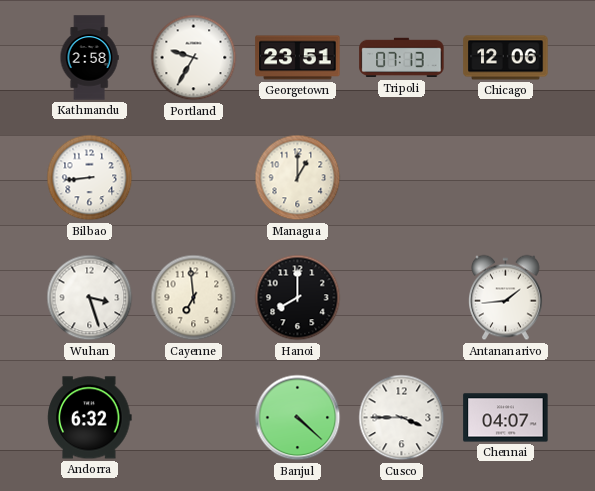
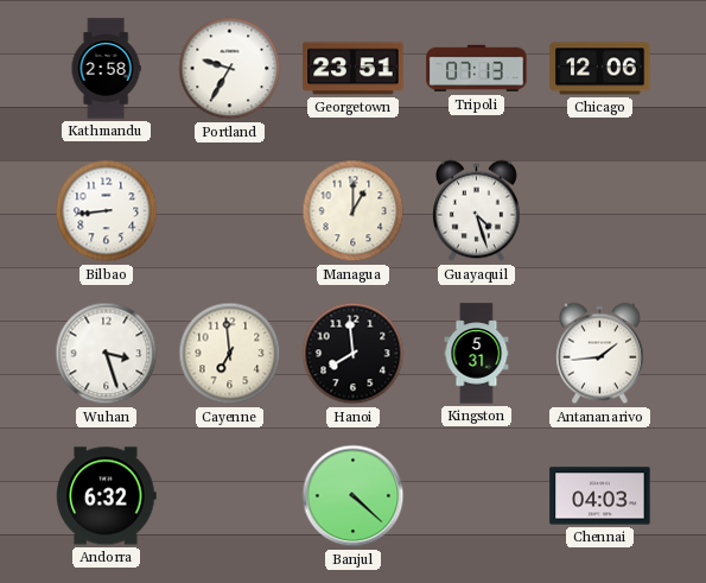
Guayaquil: none -> 4:27
Hanoi: 8:00 -> 7:59
Kingston: none -> 5:31
Cusco: 3:45 -> none
Chennai: 04:07 -> 04:03
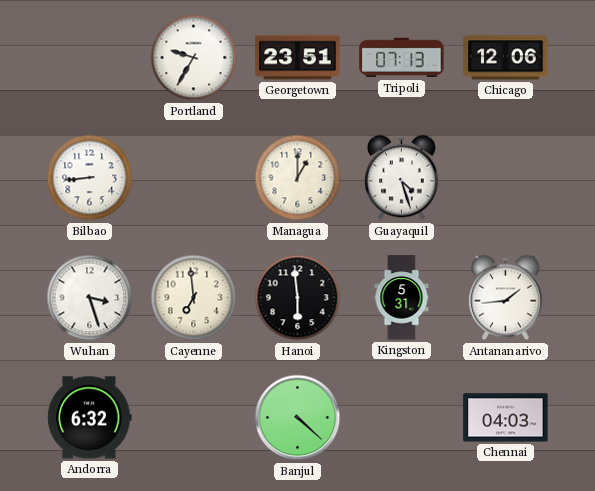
Kathmandu: 2:58 -> none
Hanoi: 7:59 -> 5:59
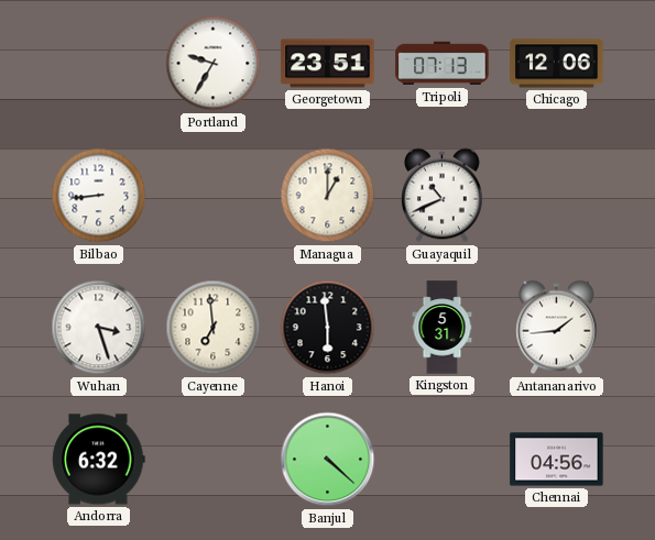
Guayaquil: 4:27 -> 10:41
Chennai: 04:03 -> 04:56
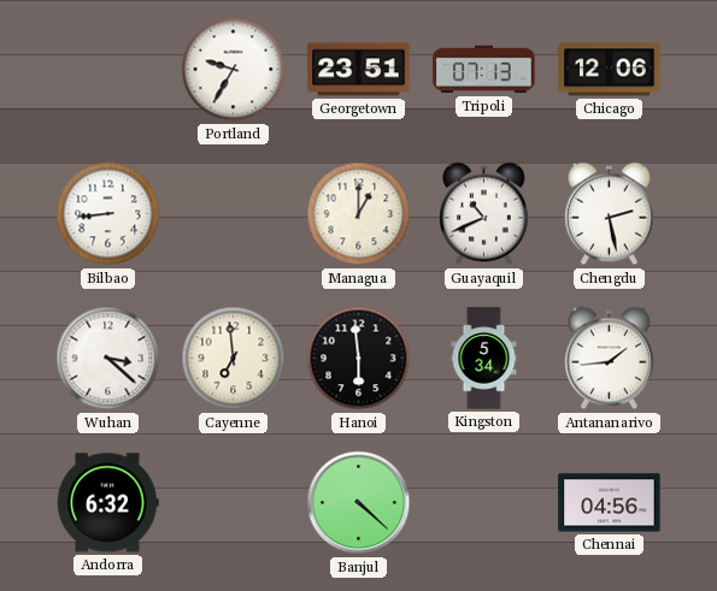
Chengdu: none -> 2:28
Wuhan: 3:27 -> 3:22
Kingston: 5:31 -> 5:34
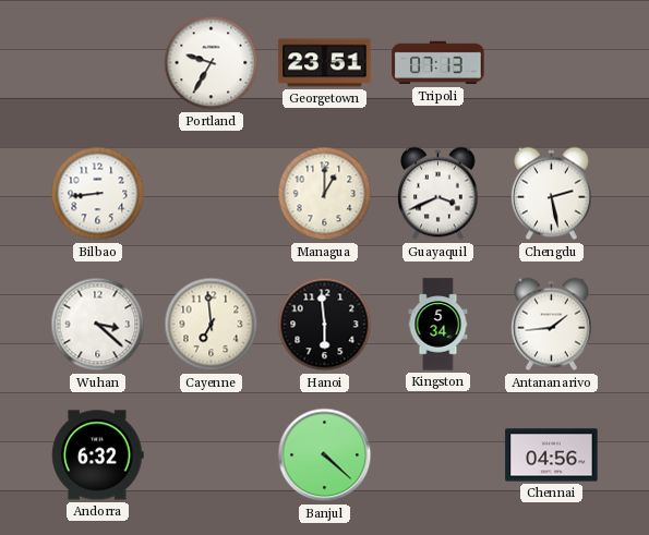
Chicago: 12:06 -> none
Guayaquil: 10:41 -> 3:41
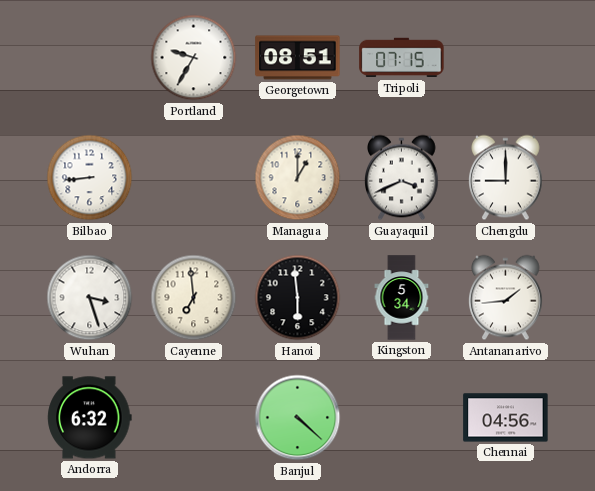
Georgetown: 23:51 -> 08:51
Tripoli: 07:13 -> 07:15
Chengdu: 2:28 -> 9:00
Wuhan: 3:22 -> 3:27
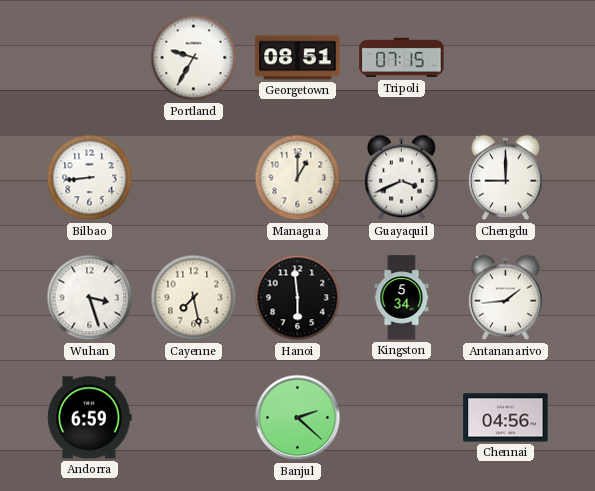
Cayenne: 6:59 -> 7:28
Andorra: 6:32 -> 6:59
Banjul: 4:22 -> 2:22
